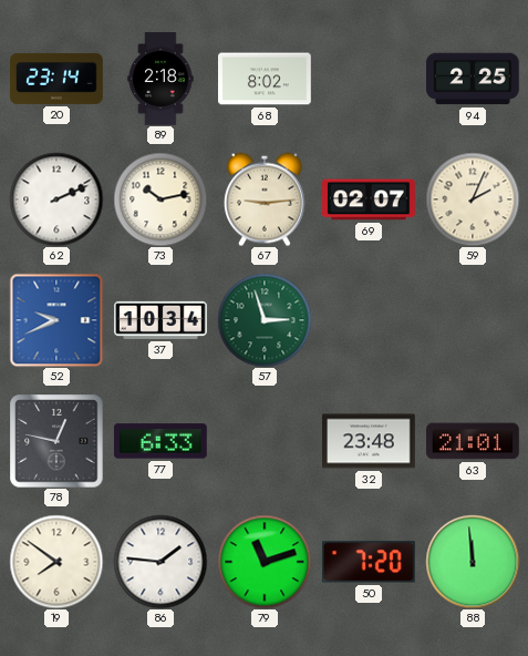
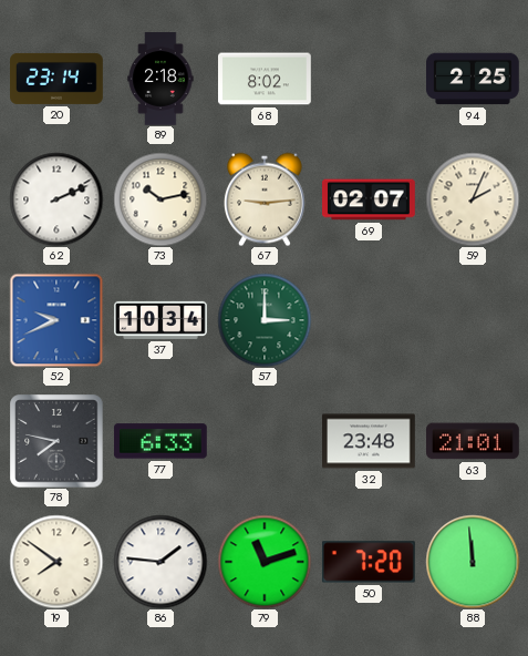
57: 2:57 -> 3:00
78: 12:47 -> 7:47
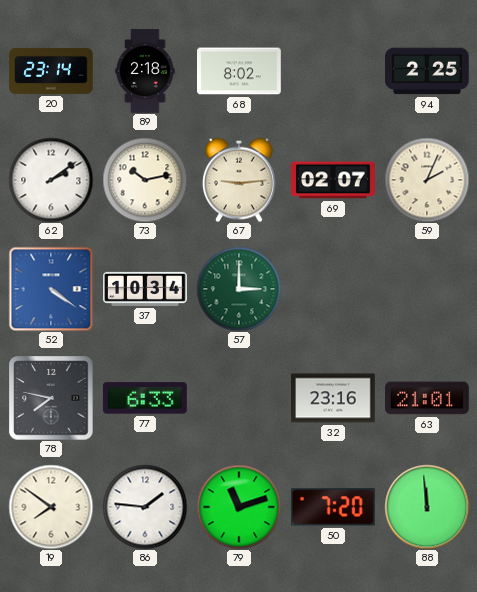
62: 2:11 -> 2:09
52: 9:41 -> 4:21
32: 23:48 -> 23:16
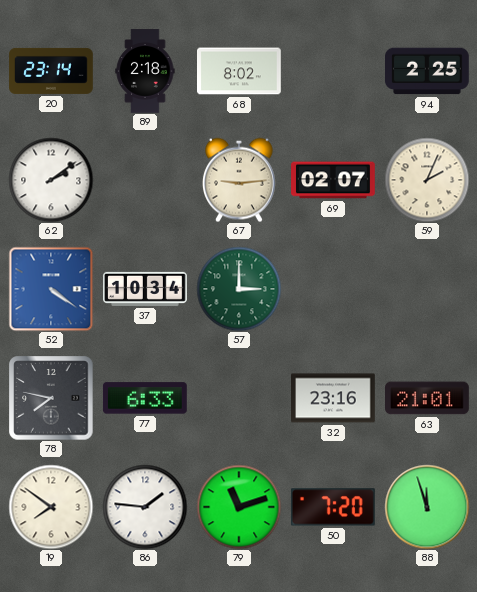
73: 10:13 -> none
88: 11:59 -> 11:57
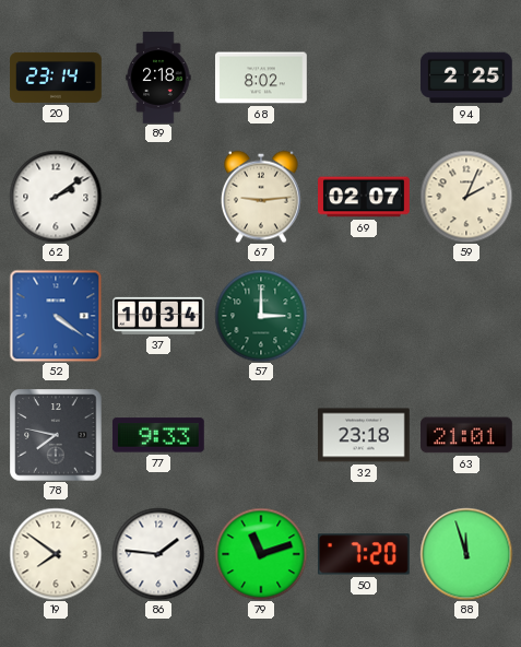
77: 6:33 -> 9:33
32: 23:16 -> 23:18
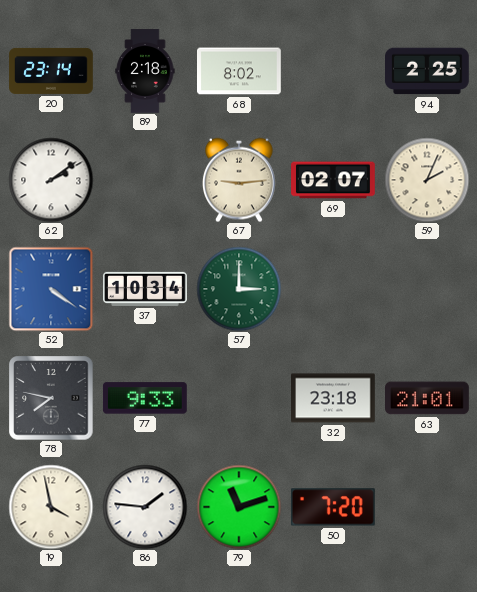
19: 7:51 -> 3:58
88: 11:57 -> none
